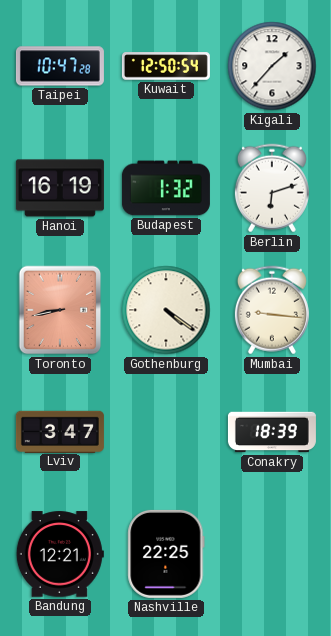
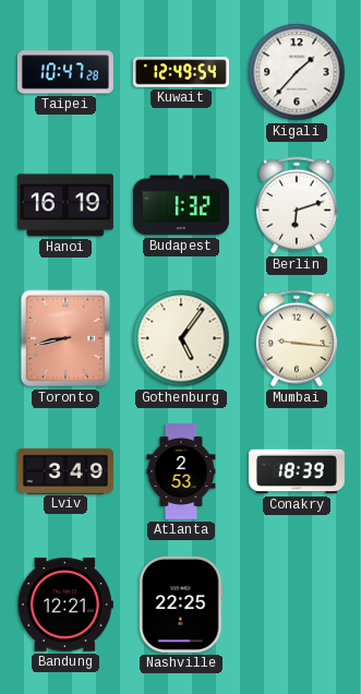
Kuwait: 12:50 -> 12:49
Gothenburg: 4:21 -> 5:06
Lviv: 3:47 -> 3:49
Atlanta: none -> 2:53
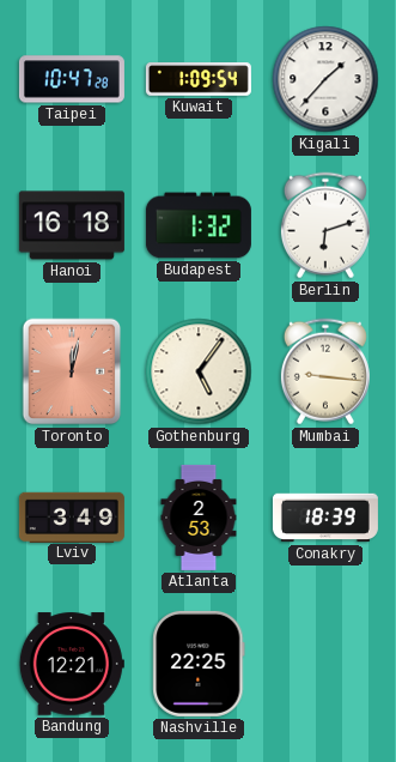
Kuwait: 12:49 -> 1:09
Hanoi: 16:19 -> 16:18
Toronto: 8:43 -> 12:02
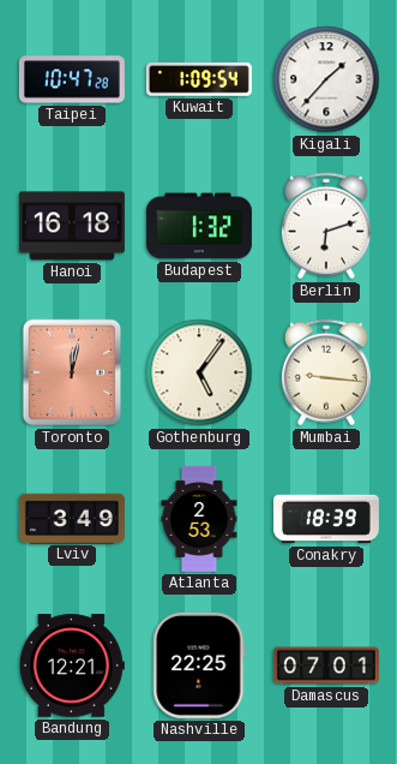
Damascus: none -> 07:01
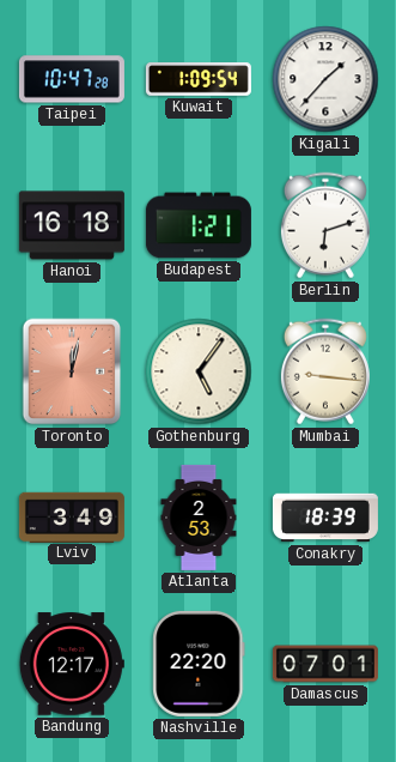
Budapest: 1:32 -> 1:21
Bandung: 12:21 -> 12:17
Nashville: 22:25 -> 22:20
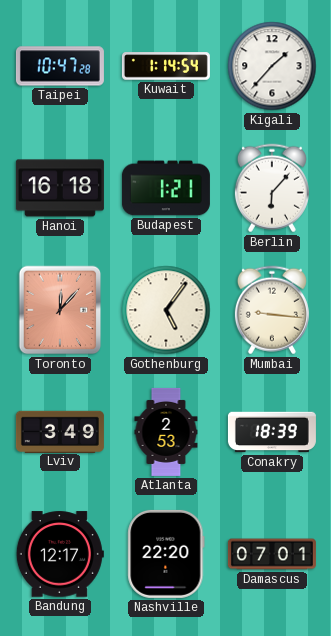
Kuwait: 1:09 -> 1:14
Berlin: 6:12 -> 6:07
Toronto: 12:02 -> 12:07
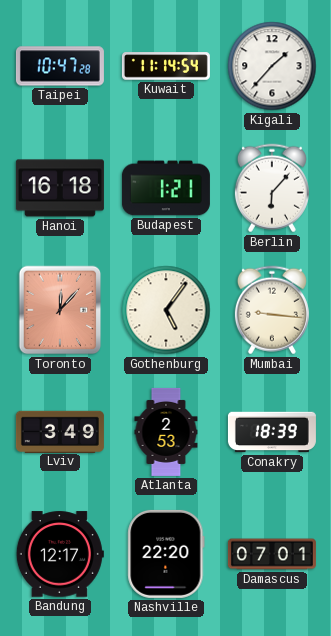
Kuwait: 1:14 -> 11:14
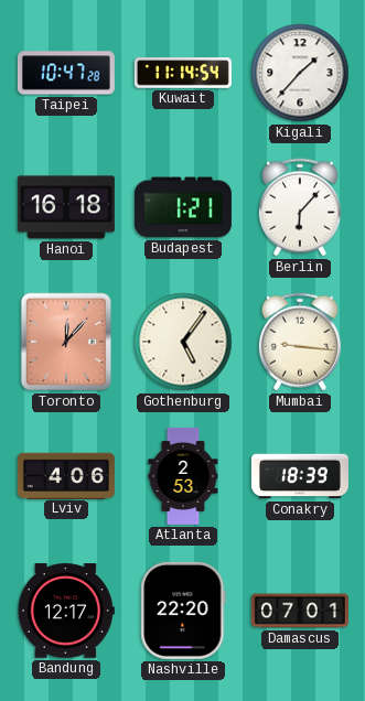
Lviv: 3:49 -> 4:06
